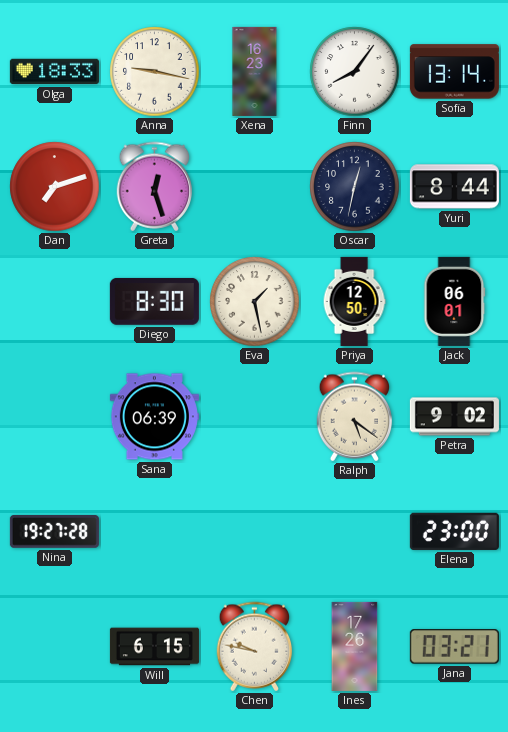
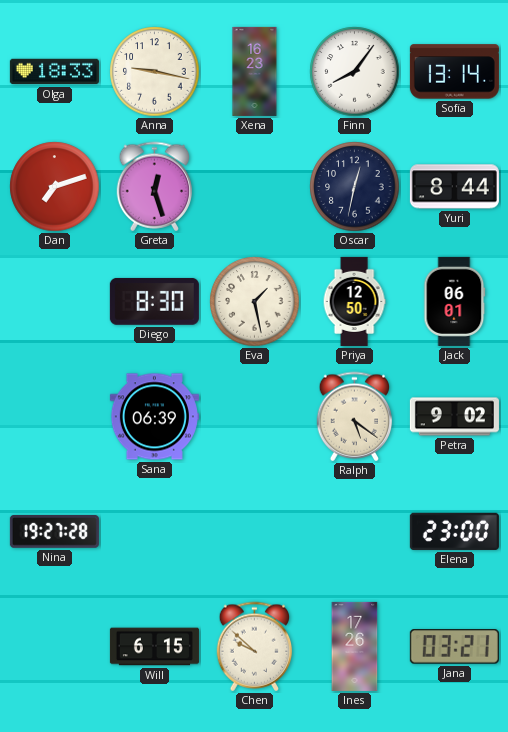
Chen: 9:47 -> 9:52
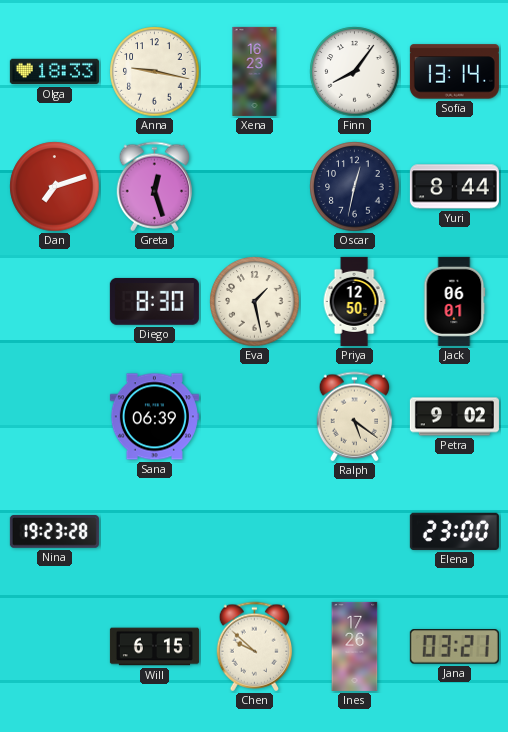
Nina: 19:27 -> 19:23
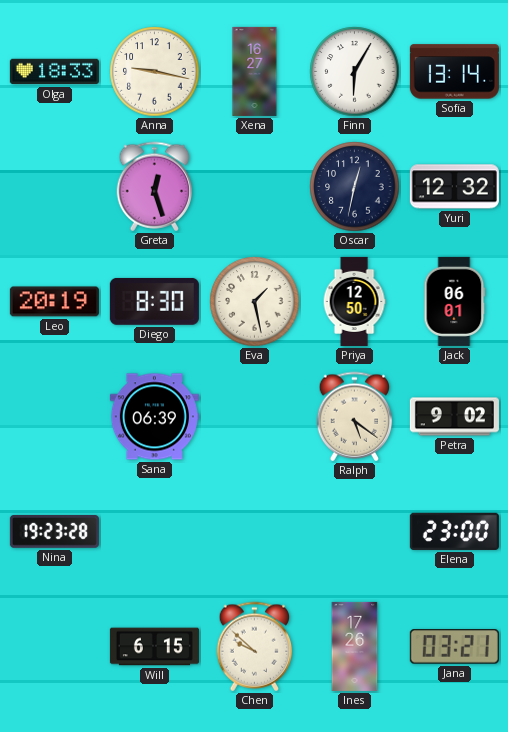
Xena: 16:23 -> 16:27
Finn: 8:06 -> 6:05
Dan: 7:12 -> none
Yuri: 8:44 -> 12:32
Leo: none -> 20:19
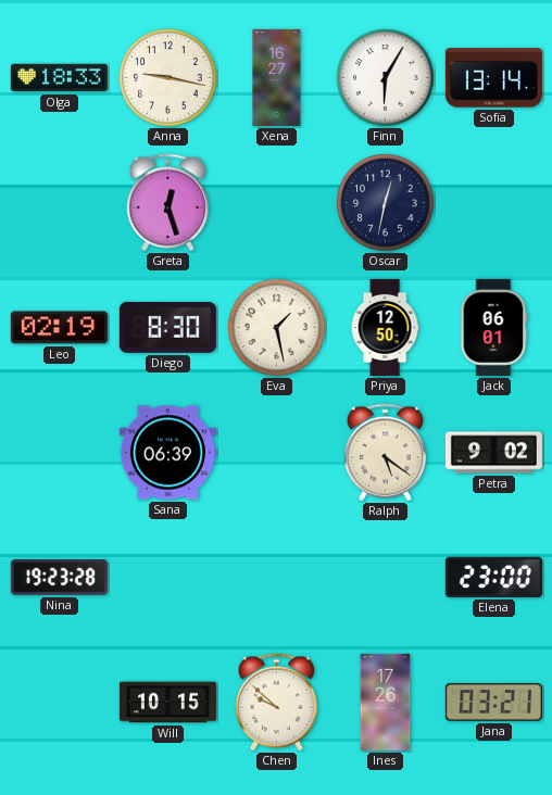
Yuri: 12:32 -> none
Leo: 20:19 -> 02:19
Will: 6:15 -> 10:15
